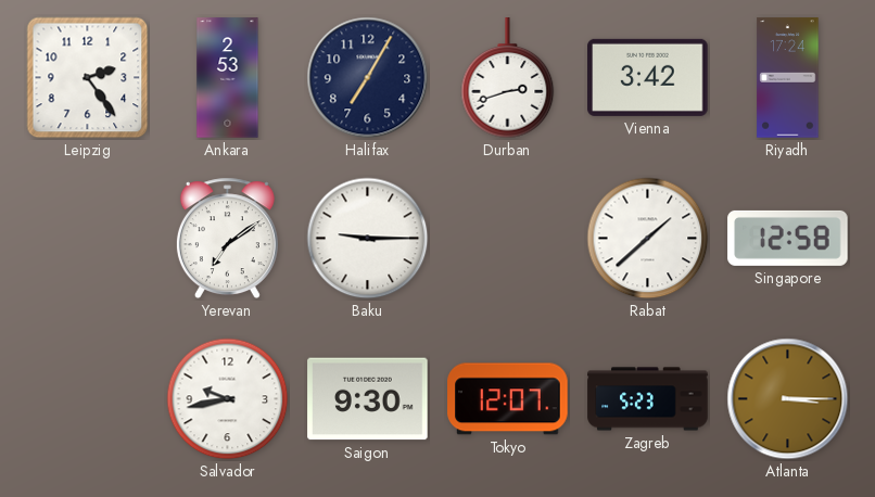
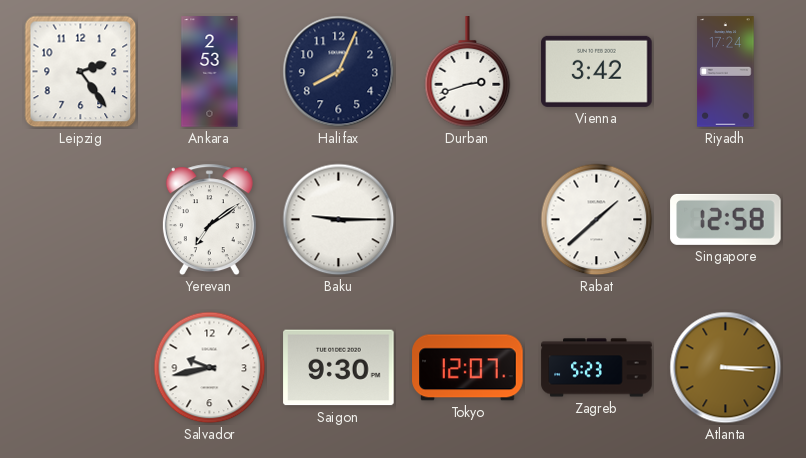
Halifax: 7:05 -> 8:04
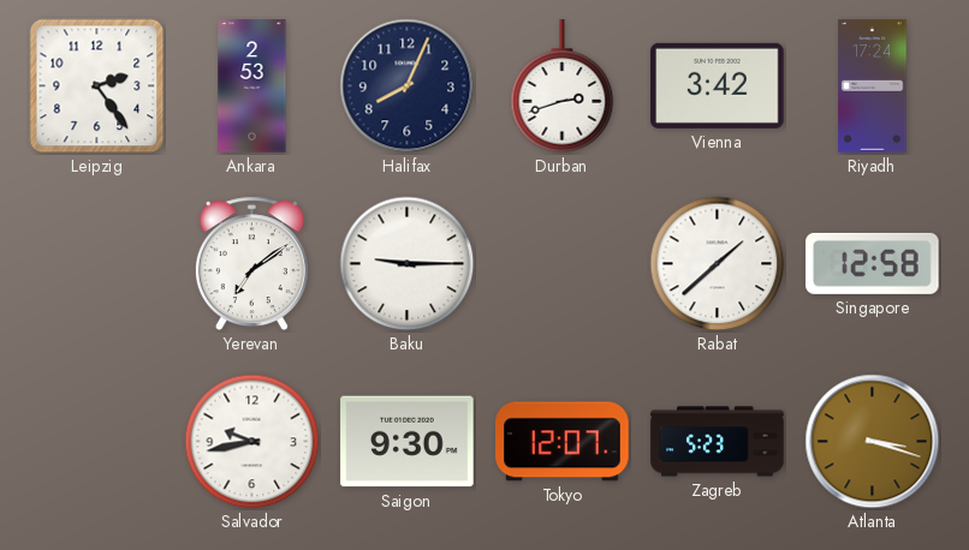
Atlanta: 3:15 -> 3:18
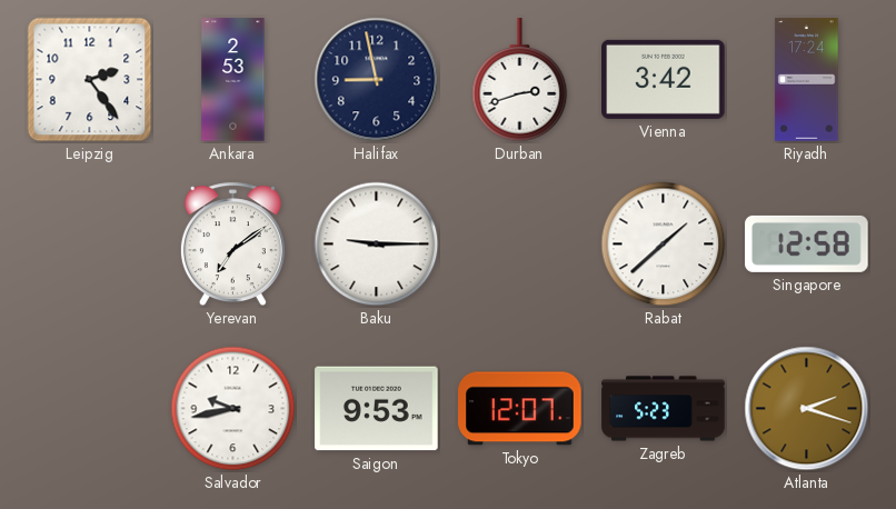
Halifax: 8:04 -> 8:58
Saigon: 9:30 -> 9:53
Atlanta: 3:18 -> 2:18
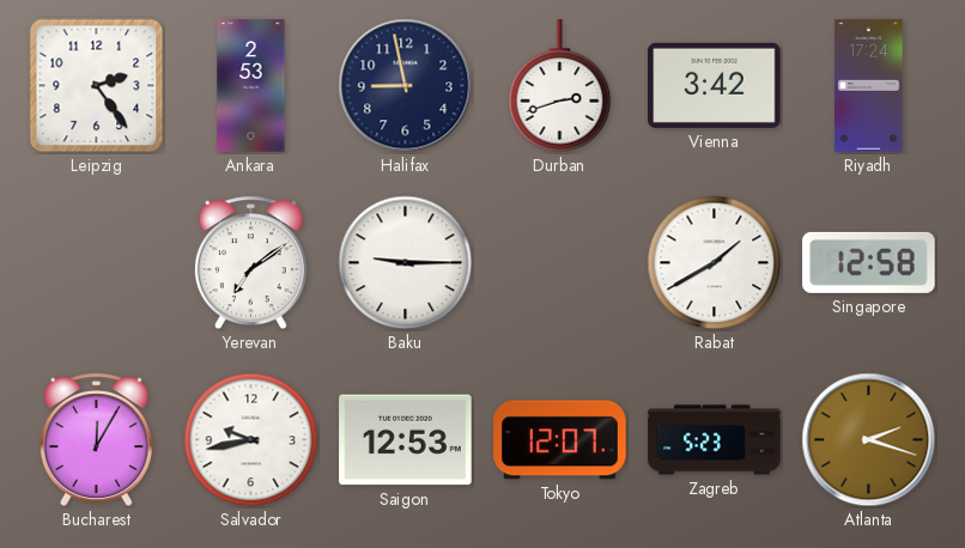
Rabat: 1:38 -> 1:40
Bucharest: none -> 12:05
Saigon: 9:53 -> 12:53
